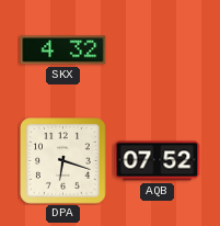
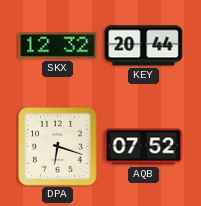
SKX: 4:32 -> 12:32
KEY: none -> 20:44
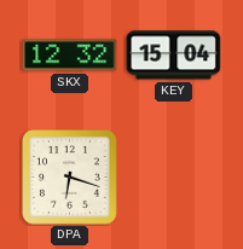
KEY: 20:44 -> 15:04
AQB: 07:52 -> none
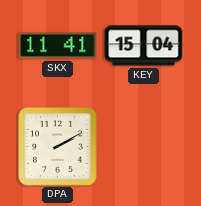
SKX: 12:32 -> 11:41
DPA: 6:18 -> 2:10
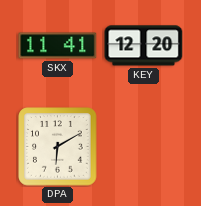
KEY: 15:04 -> 12:20
DPA: 2:10 -> 6:10
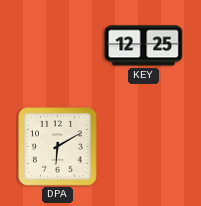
SKX: 11:41 -> none
KEY: 12:20 -> 12:25
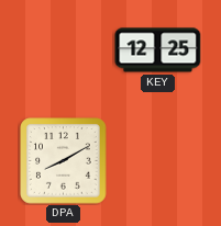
DPA: 6:10 -> 8:10
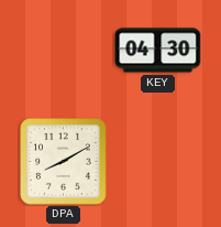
KEY: 12:25 -> 04:30
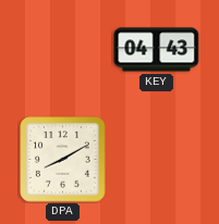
KEY: 04:30 -> 04:43
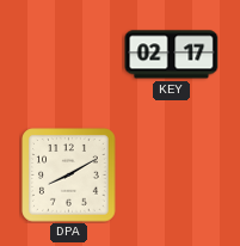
KEY: 04:43 -> 02:17
